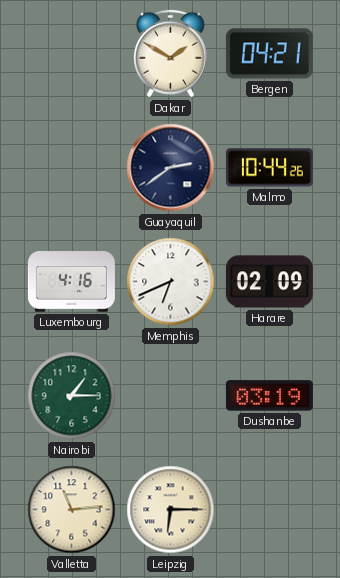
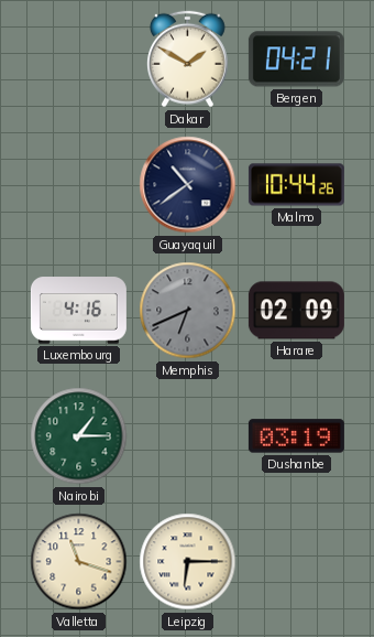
Guayaquil: 2:39 -> 10:39
Memphis dial: white -> grey
Valletta: 11:14 -> 11:18
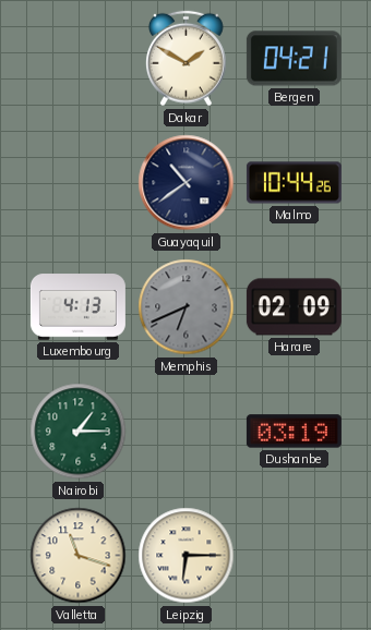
Luxembourg: 4:16 -> 4:13
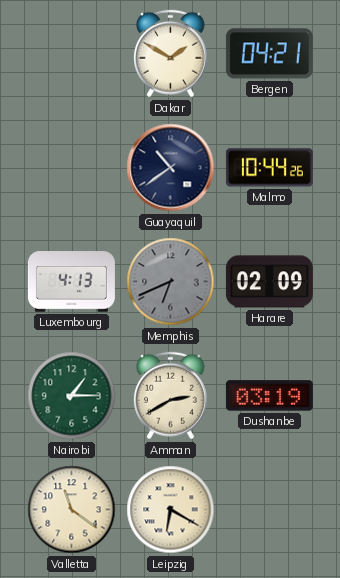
Amman: none -> 2:40
Valletta: 11:18 -> 11:21
Leipzig: 6:15 -> 6:20
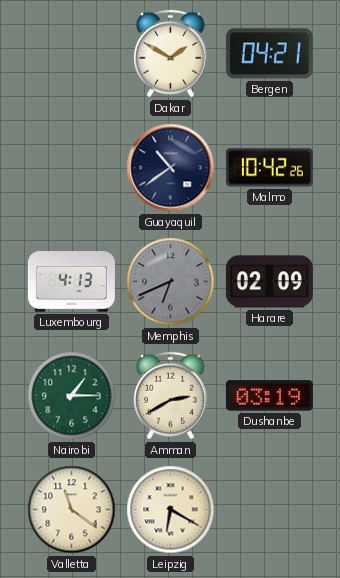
Malmo: 10:44 -> 10:42
